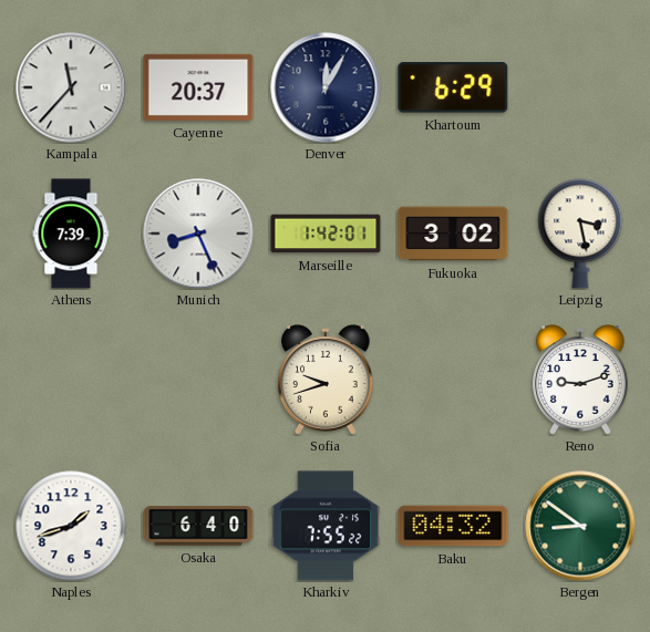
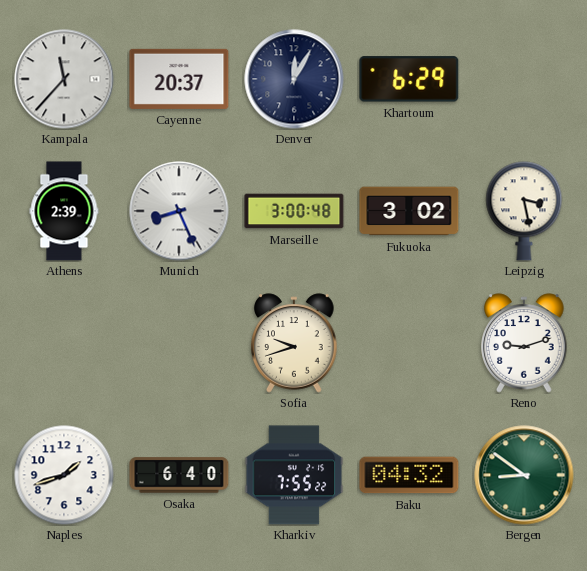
Athens: 7:39 -> 2:39
Marseille: 1:42 -> 3:00
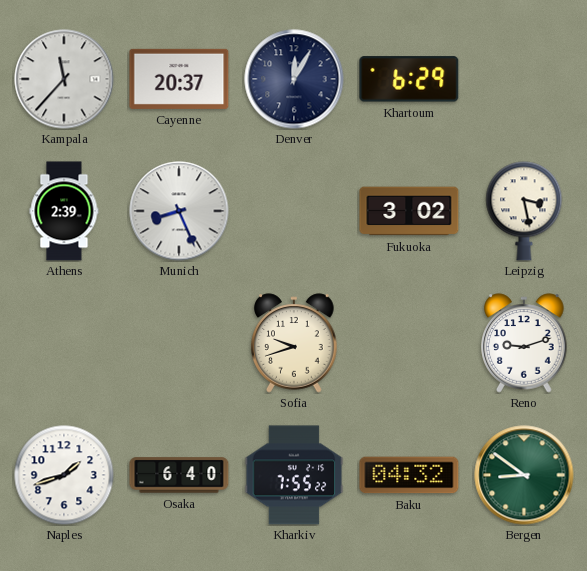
Marseille: 3:00 -> none
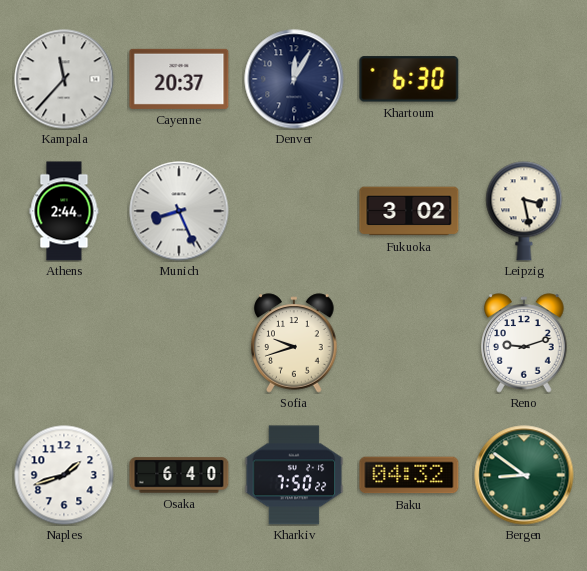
Khartoum: 6:29 -> 6:30
Athens: 2:39 -> 2:44
Kharkiv: 7:55 -> 7:50
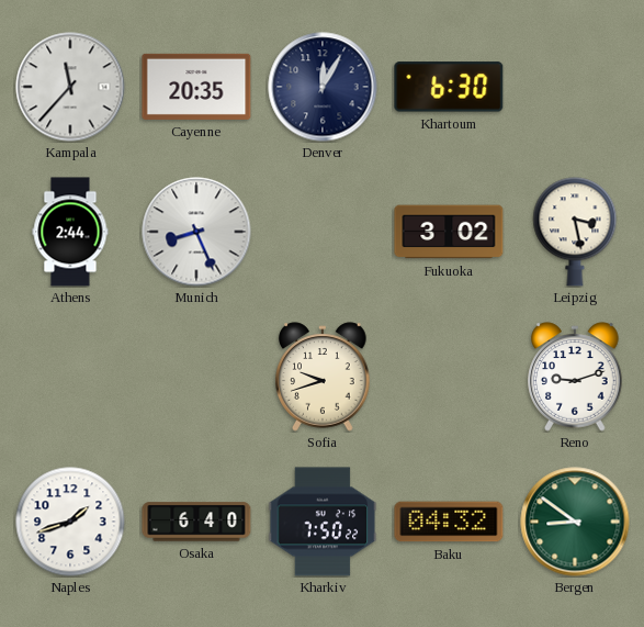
Cayenne: 20:37 -> 20:35
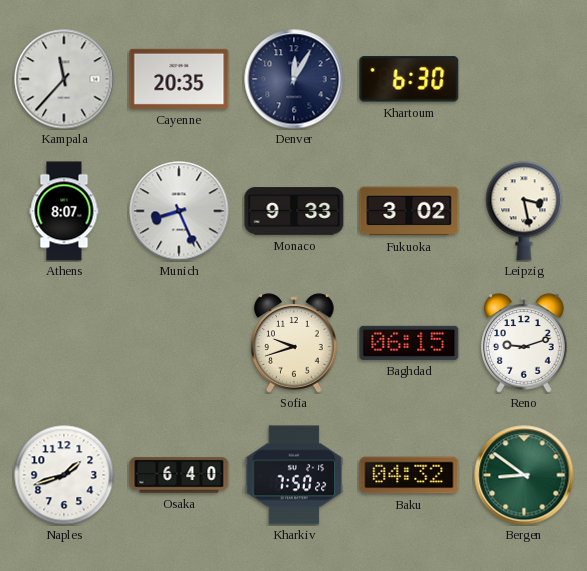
Athens: 2:44 -> 8:07
Monaco: none -> 9:33
Baghdad: none -> 06:15
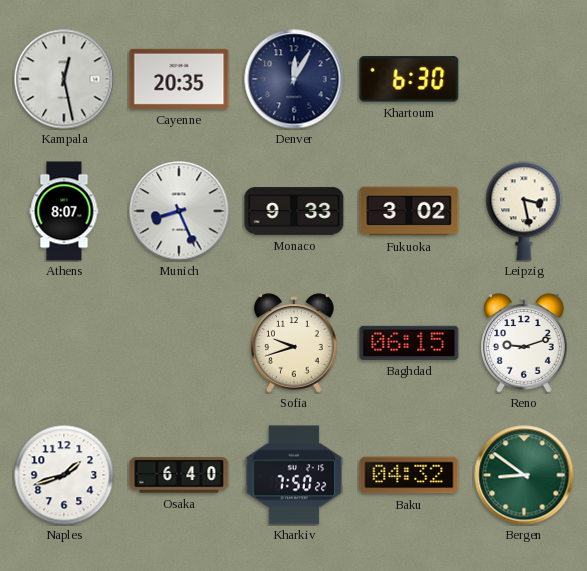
Kampala: 11:37 -> 12:28
